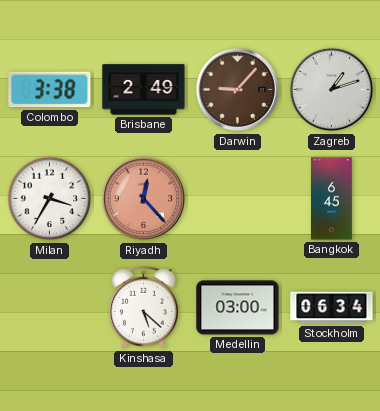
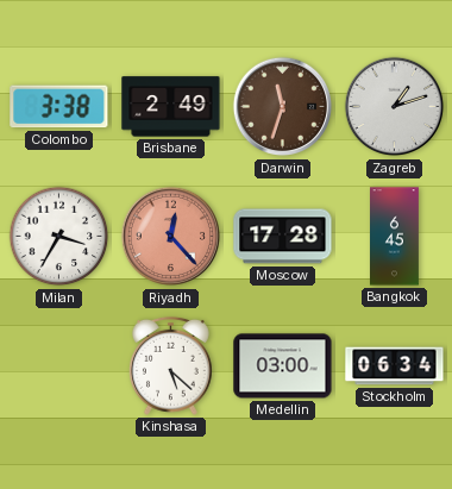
Darwin: 9:07 -> 11:33
Moscow: none -> 17:28
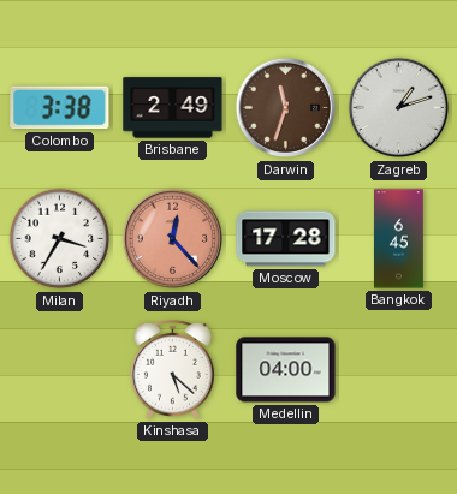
Medellin: 03:00 -> 04:00
Stockholm: 06:34 -> none
